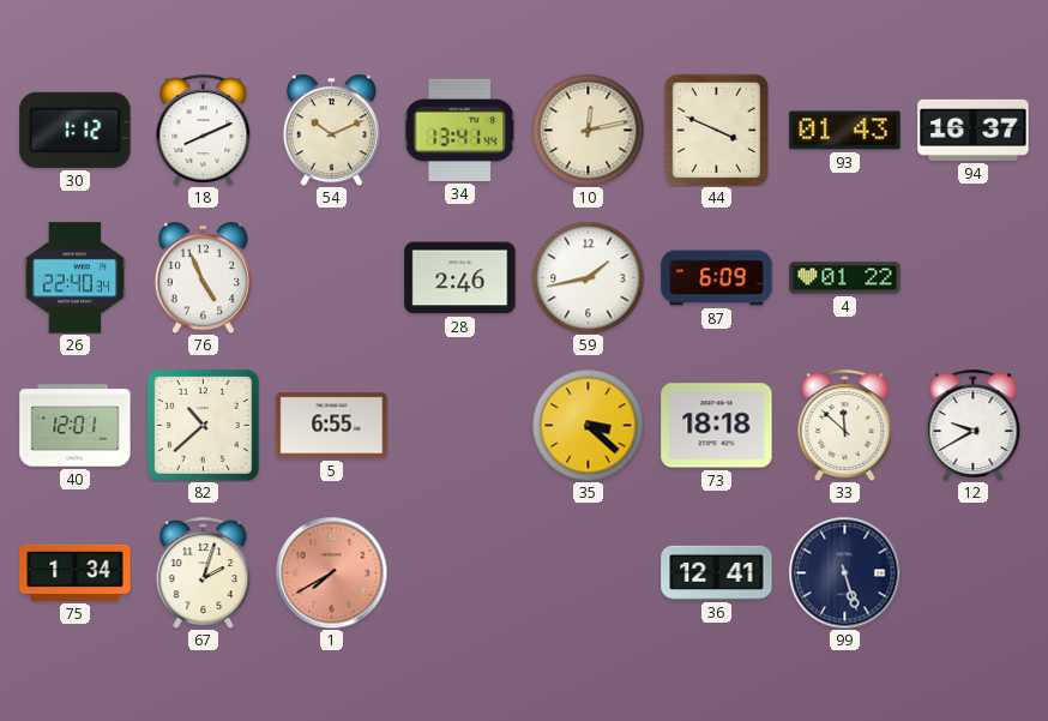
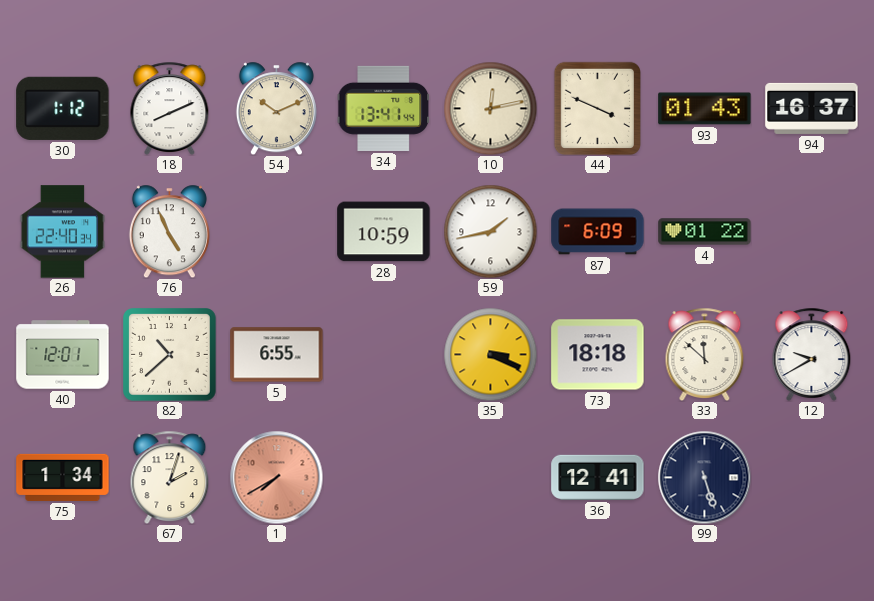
28: 2:46 -> 10:59
35: 3:22 -> 3:19
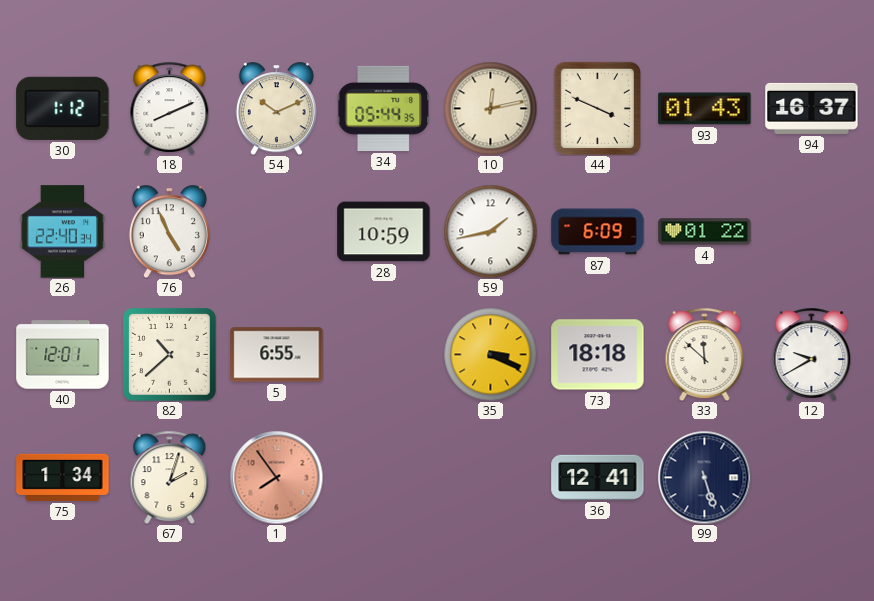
34: 13:41 -> 05:44
1: 7:40 -> 7:54
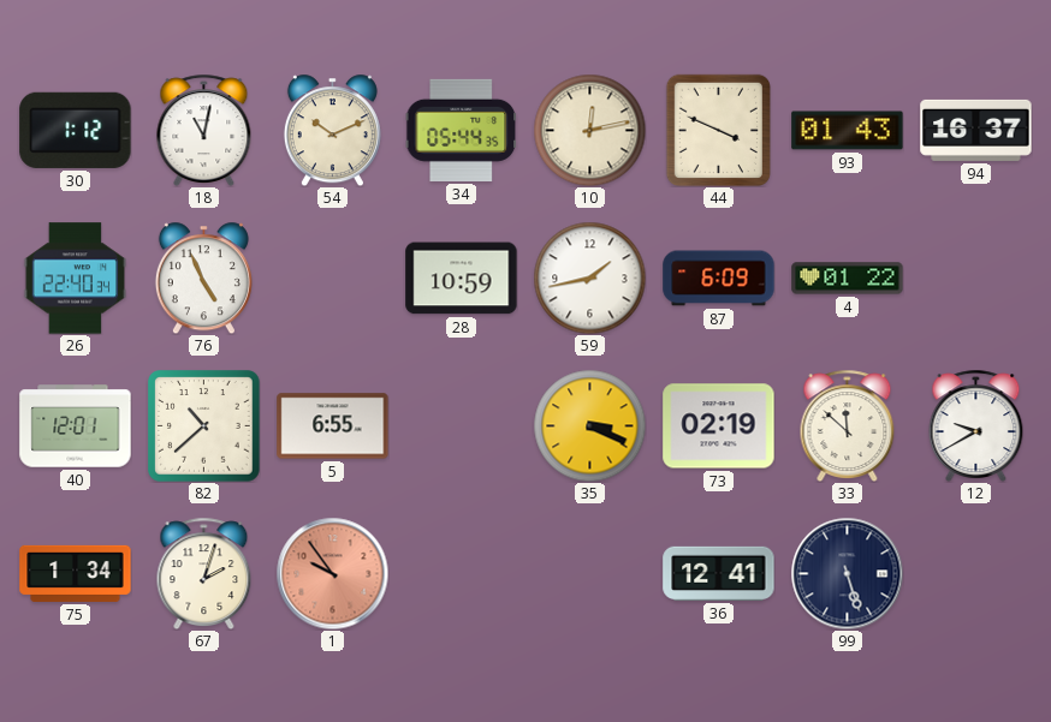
18: 8:11 -> 11:02
73: 18:18 -> 02:19
1: 7:54 -> 9:54
